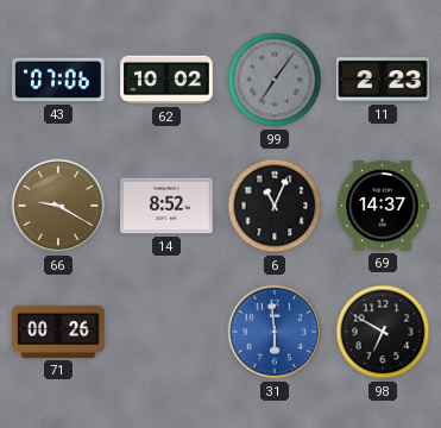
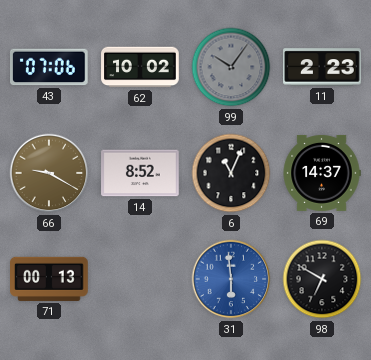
99: 7:06 -> 10:06
71: 00:26 -> 00:13
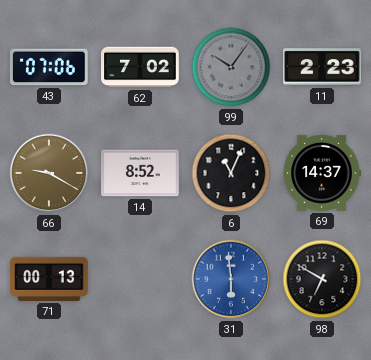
62: 10:02 -> 7:02
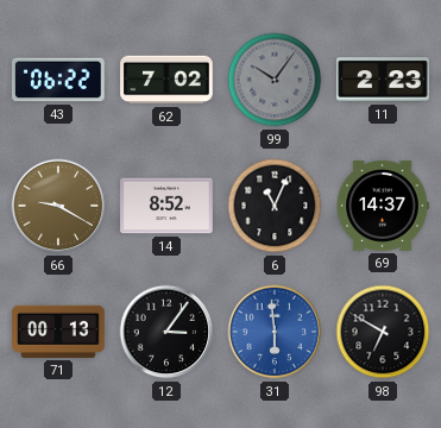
43: 07:06 -> 06:22
12: none -> 3:06
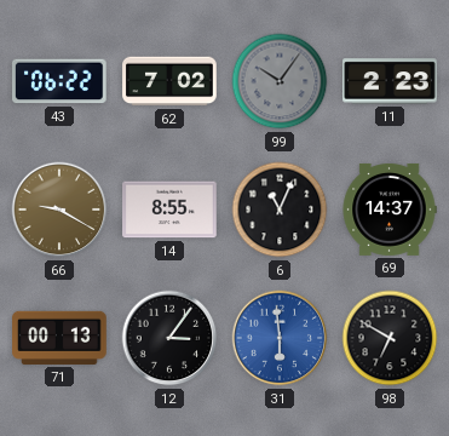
14: 8:52 -> 8:55
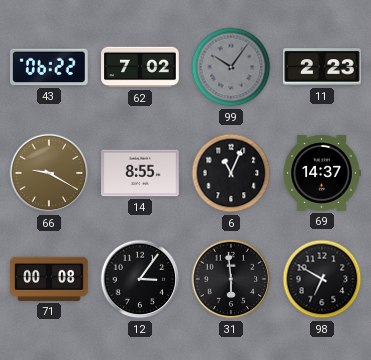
71: 00:13 -> 00:08
31 dial: blue -> black
